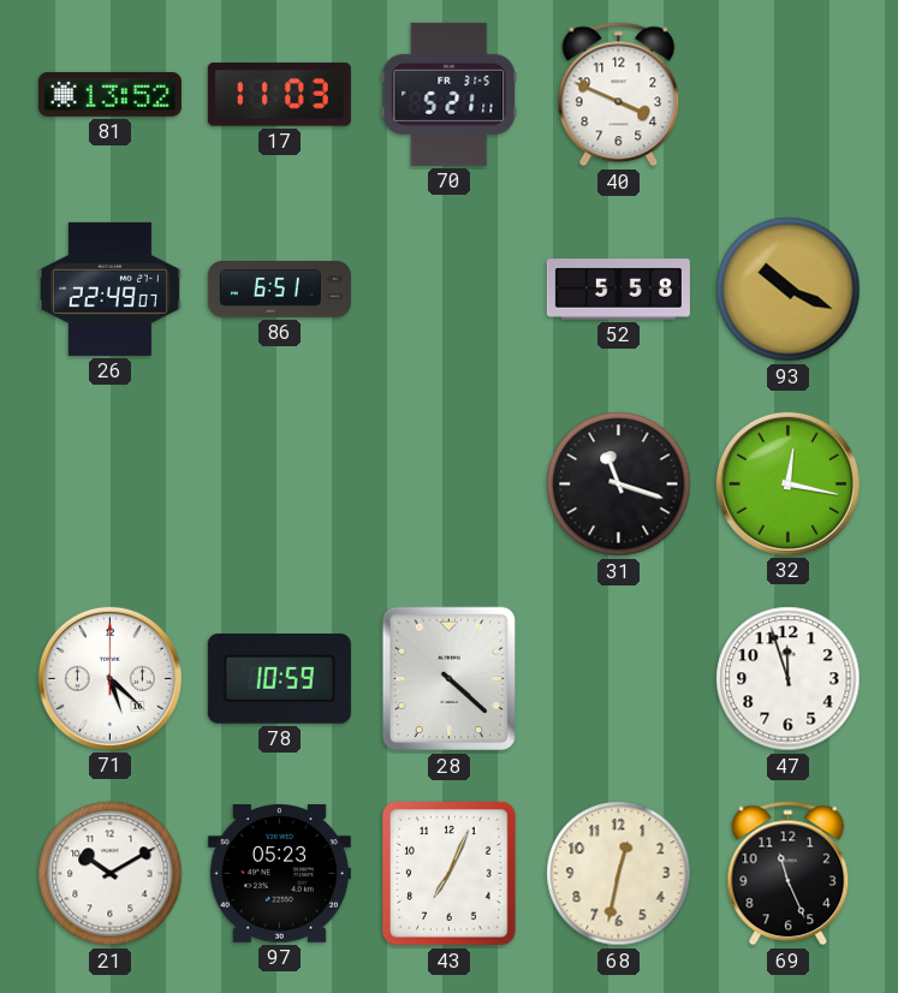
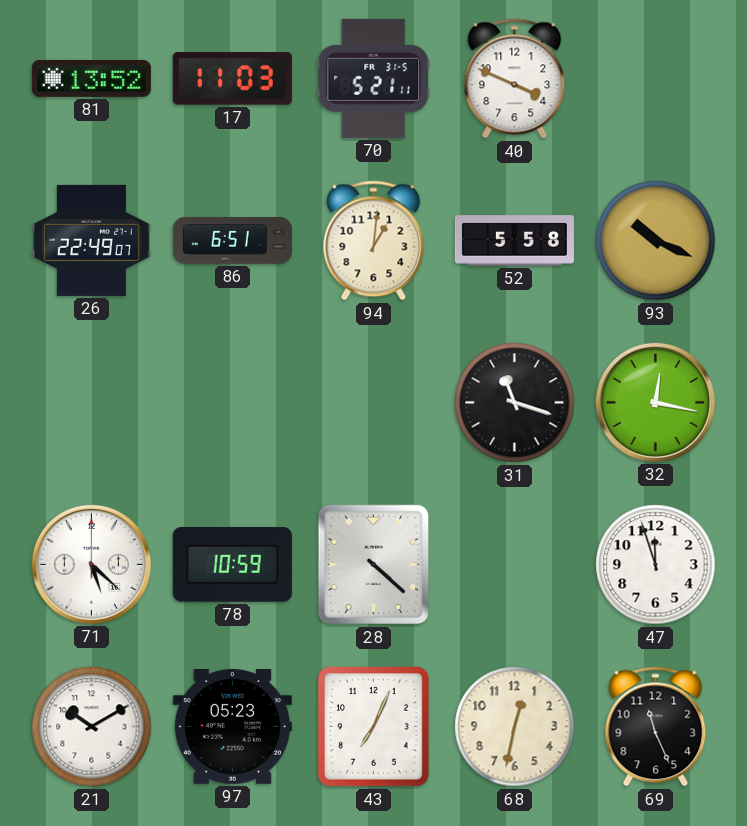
94: none -> 1:01
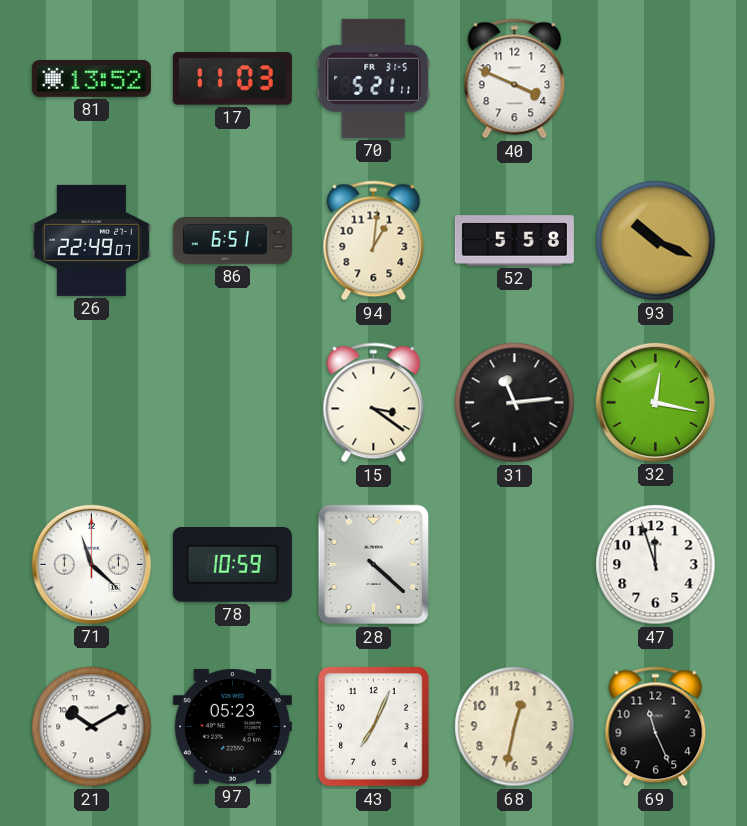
15: none -> 3:21
31: 11:18 -> 11:14
71: 5:22 -> 11:22
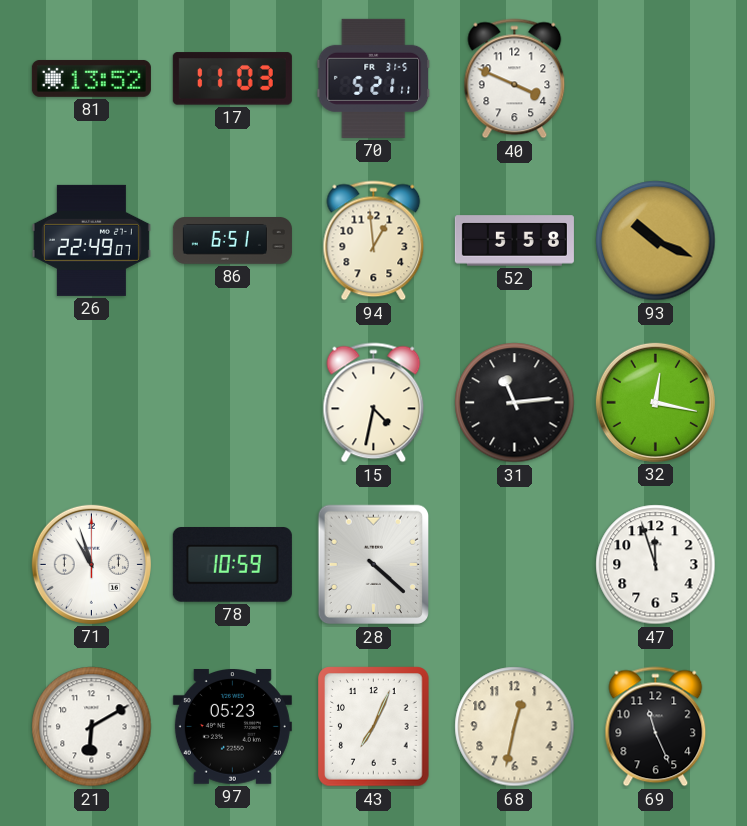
94: 1:01 -> 12:59
15: 3:21 -> 4:32
71: 11:22 -> 10:57
21: 10:10 -> 6:10
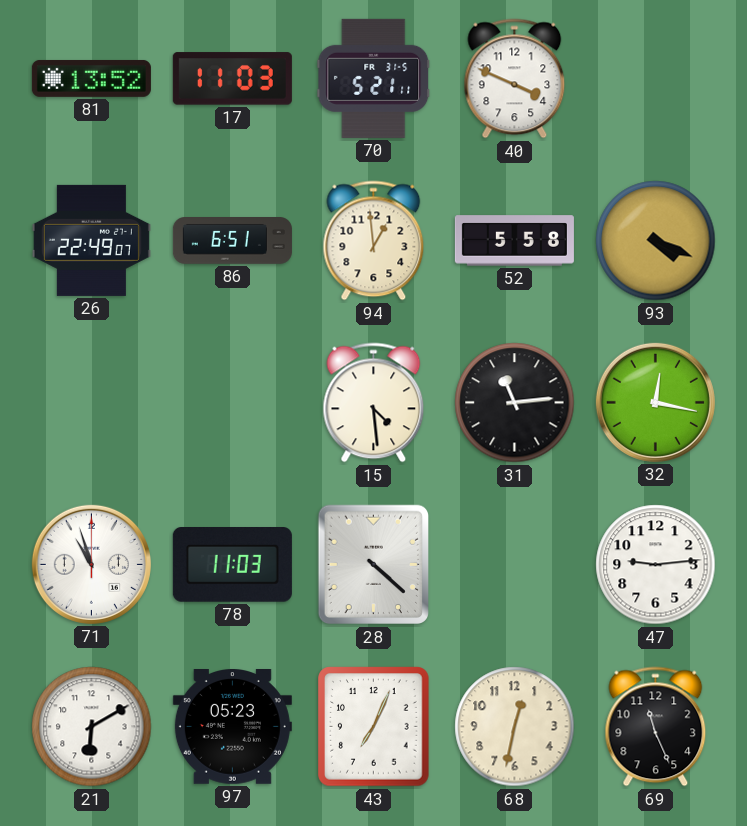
93: 10:19 -> 4:19
15: 4:32 -> 4:29
78: 10:59 -> 11:03
47: 11:57 -> 9:14
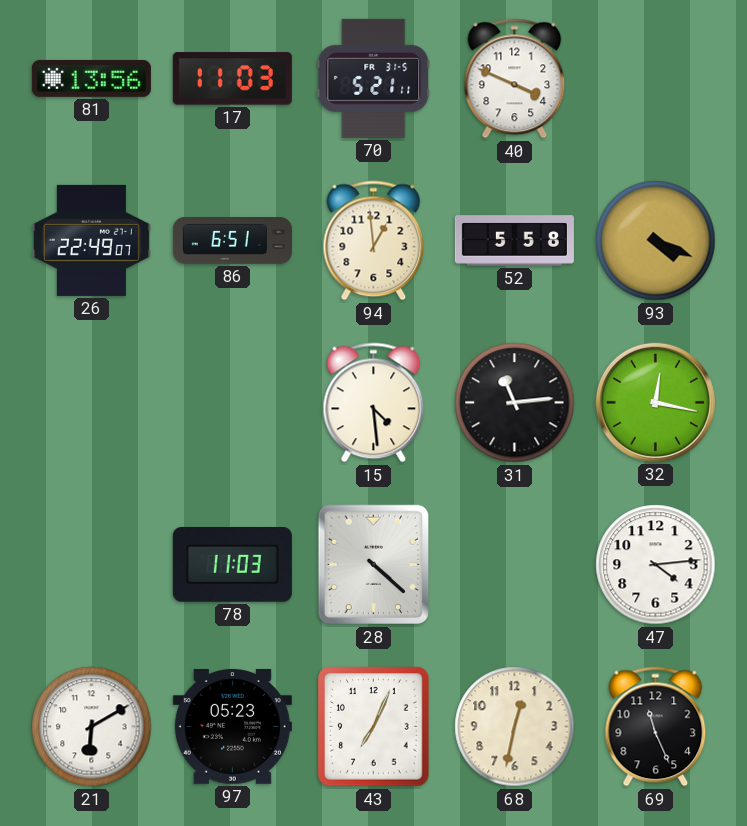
81: 13:52 -> 13:56
71: 10:57 -> none
47: 9:14 -> 4:14
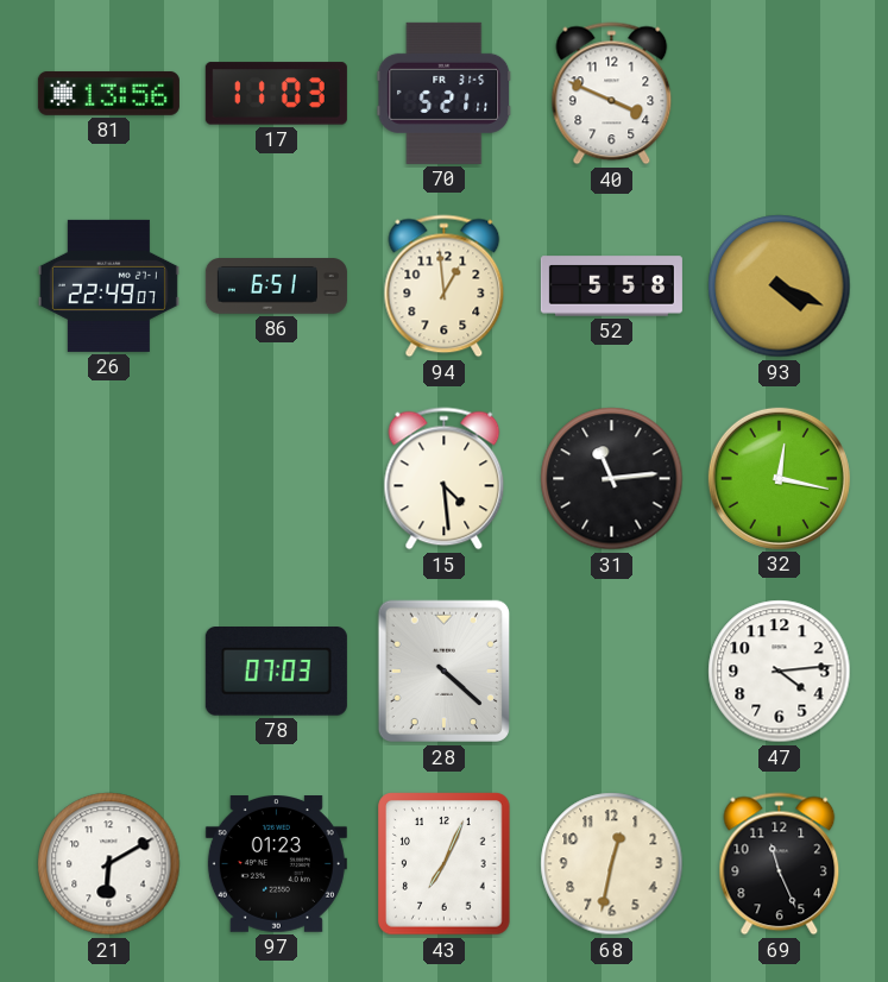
78: 11:03 -> 07:03
97: 05:23 -> 01:23
